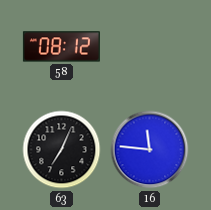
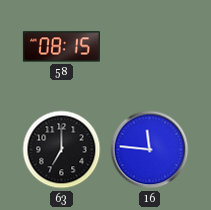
58: 08:12 -> 08:15
63: 7:04 -> 7:00
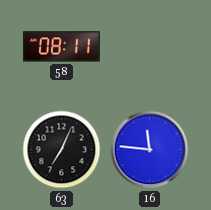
58: 08:15 -> 08:11
63: 7:00 -> 7:04
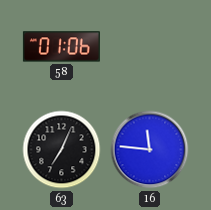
58: 08:11 -> 01:06
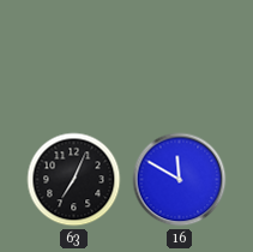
58: 01:06 -> none
16: 11:46 -> 11:50
